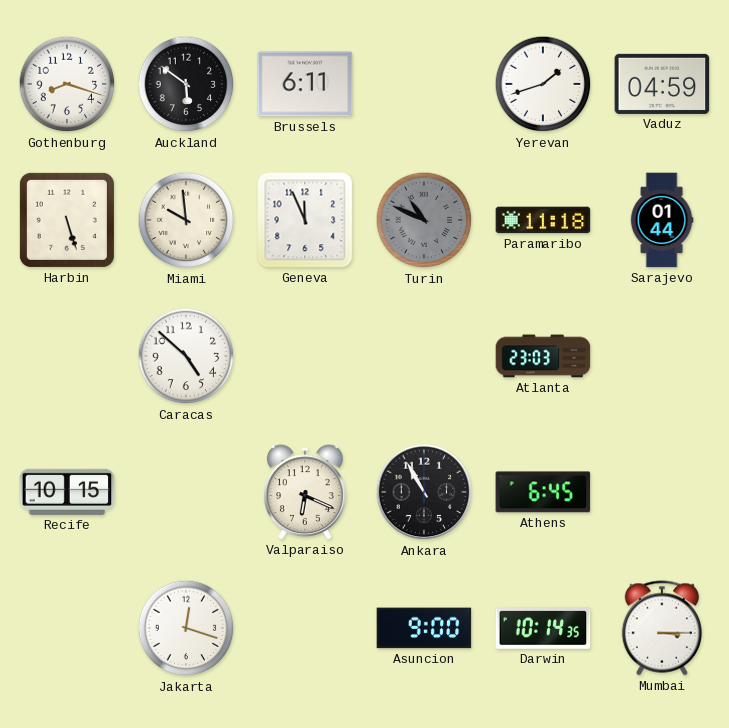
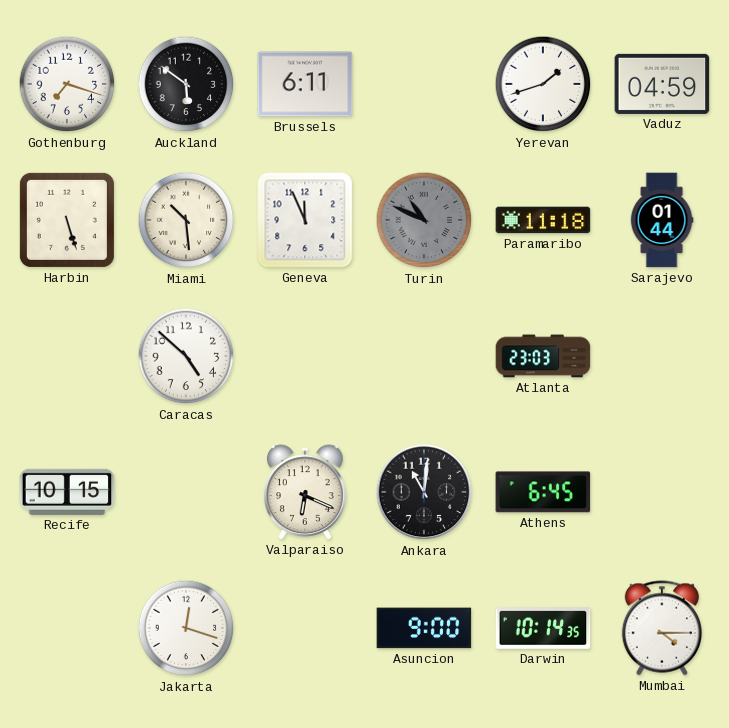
Gothenburg: 8:18 -> 7:18
Miami: 9:59 -> 10:29
Ankara: 10:55 -> 11:01
Mumbai: 3:15 -> 4:15
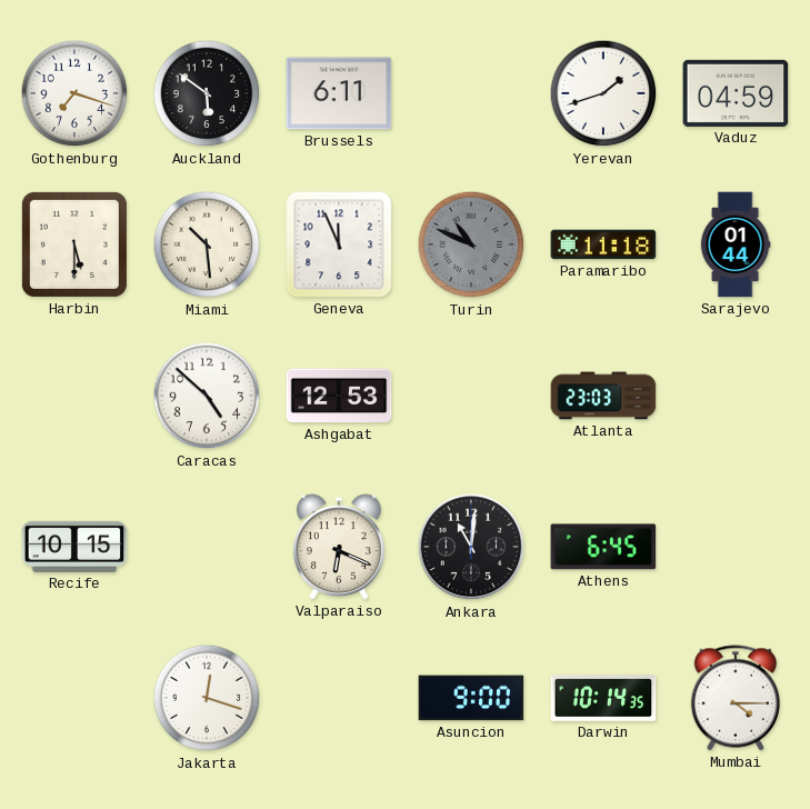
Harbin: 5:27 -> 5:30
Ashgabat: none -> 12:53
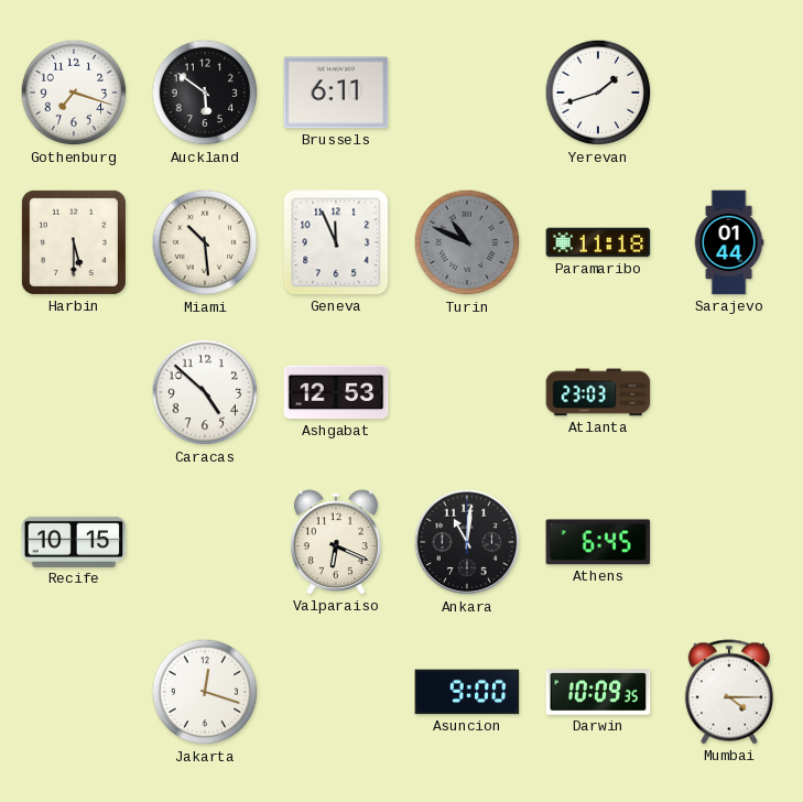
Vaduz: 04:59 -> none
Darwin: 10:14 -> 10:09
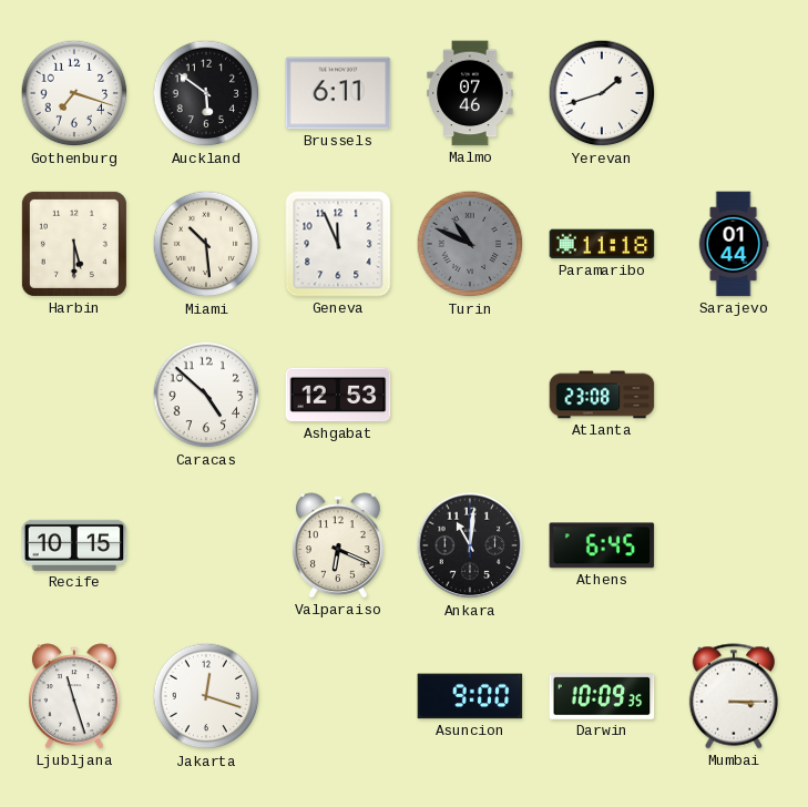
Malmo: none -> 07:46
Atlanta: 23:03 -> 23:08
Ljubljana: none -> 11:27
Mumbai: 4:15 -> 3:15
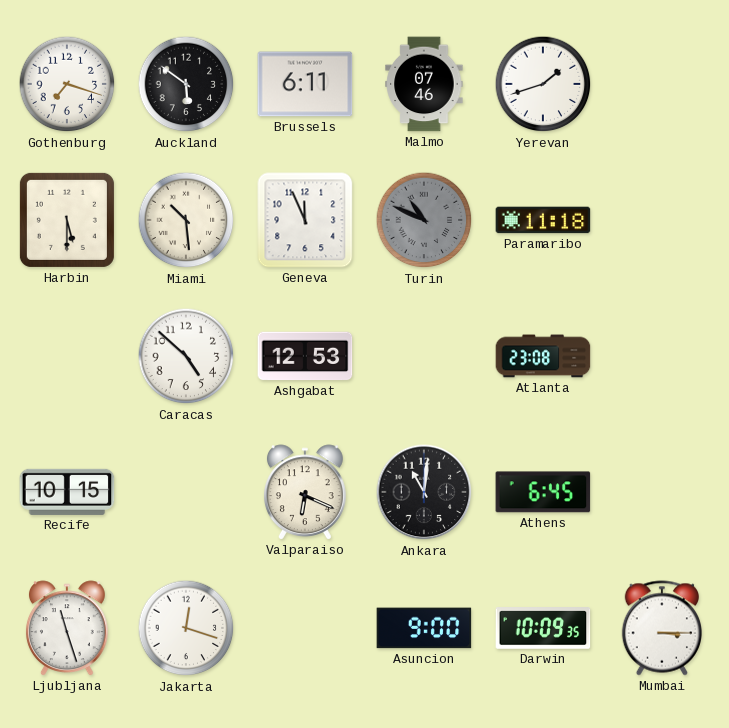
Sarajevo: 01:44 -> none
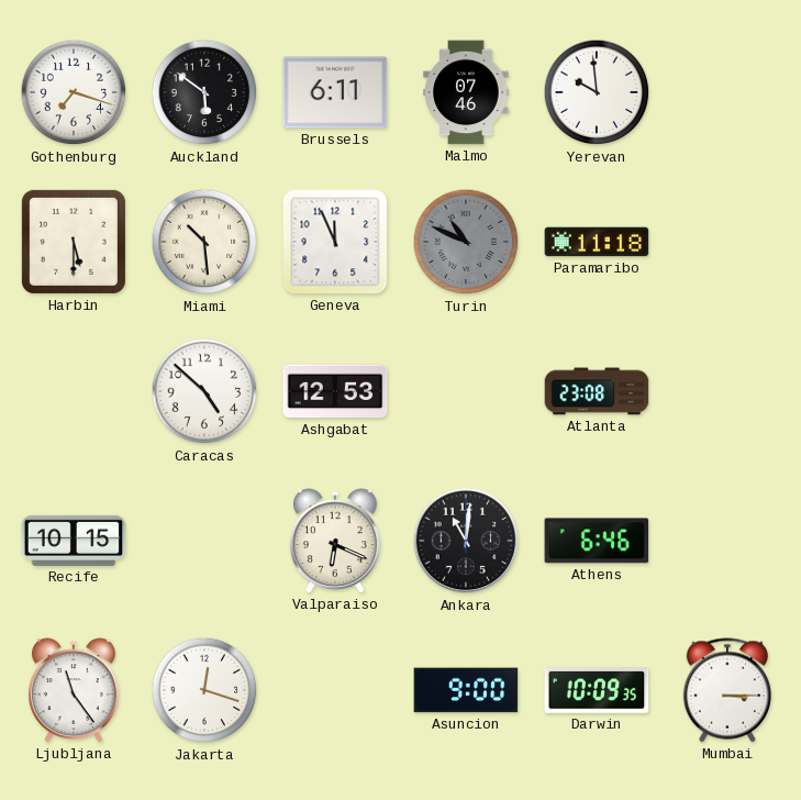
Yerevan: 1:42 -> 9:59
Athens: 6:45 -> 6:46
Ljubljana: 11:27 -> 11:24
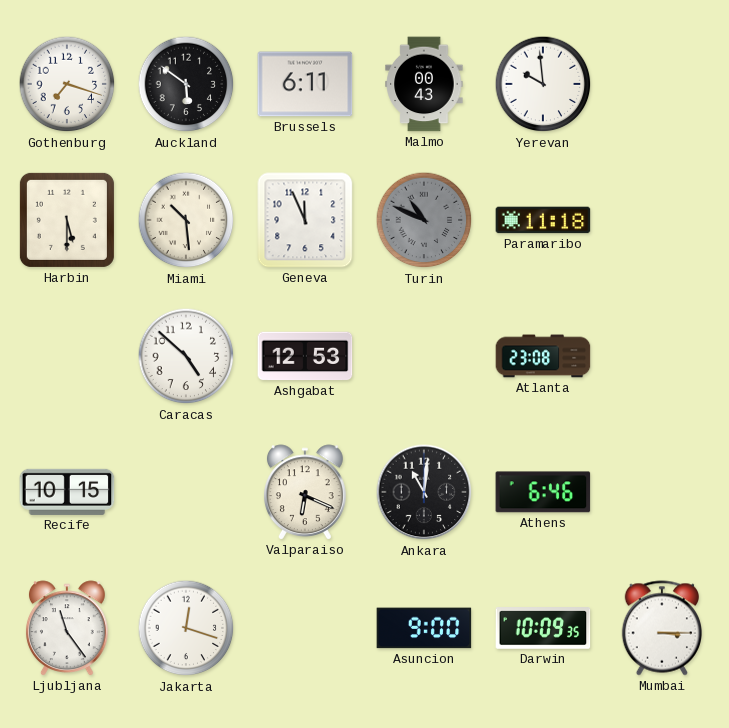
Malmo: 07:46 -> 00:43
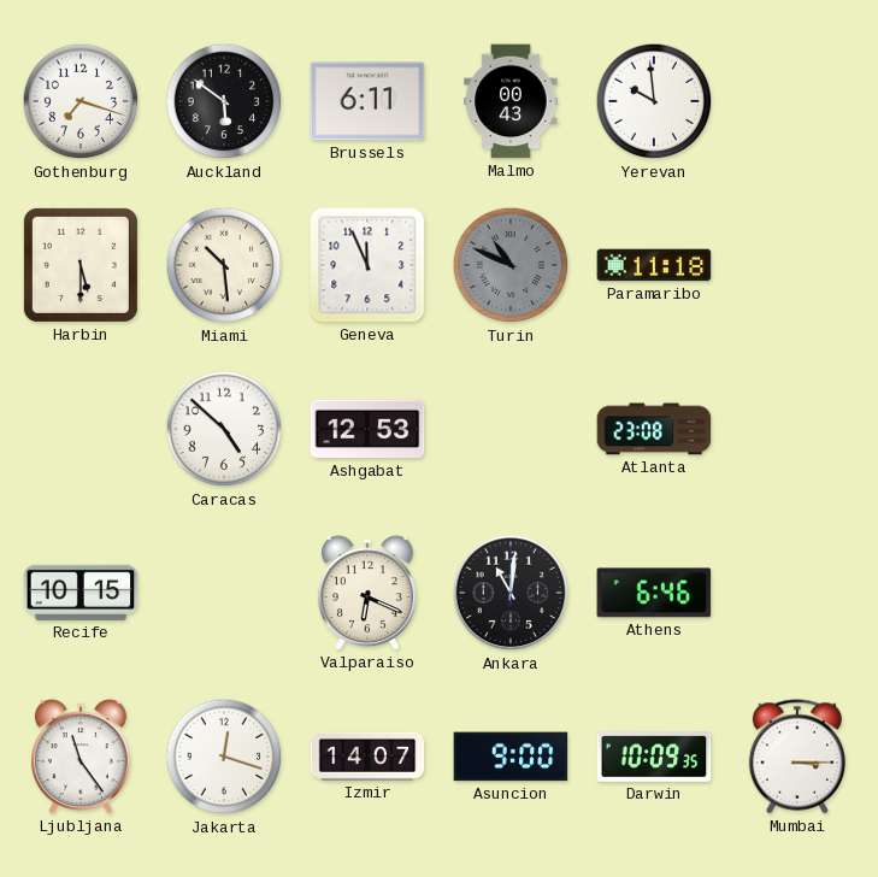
Izmir: none -> 14:07
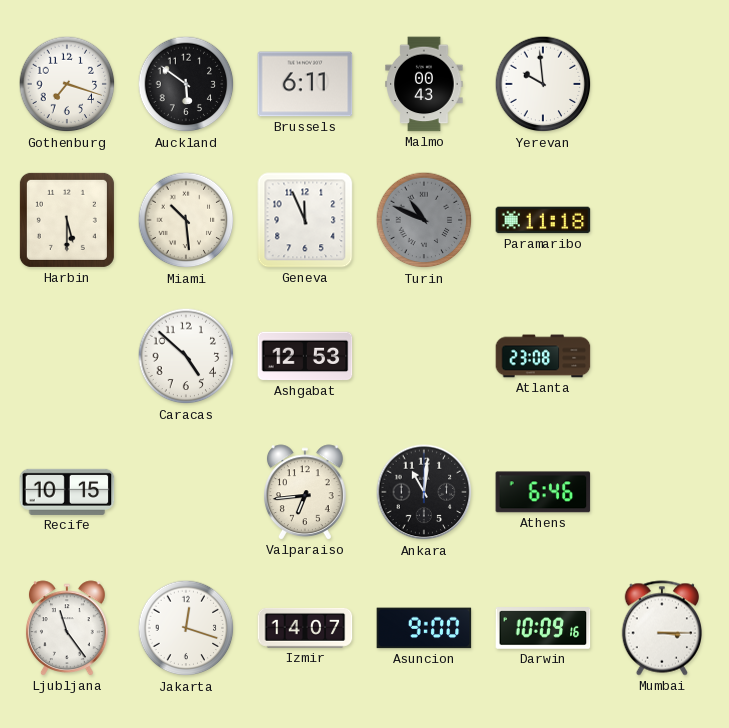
Valparaiso: 6:19 -> 6:44
Darwin: 10:09:35 -> 10:09:16
